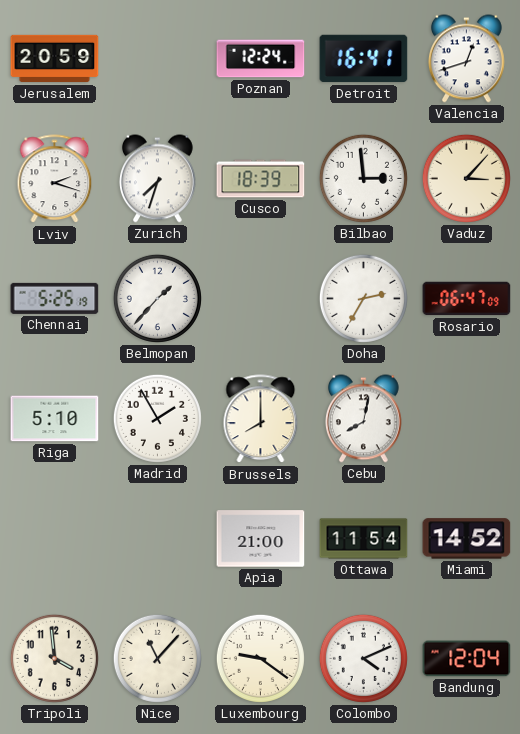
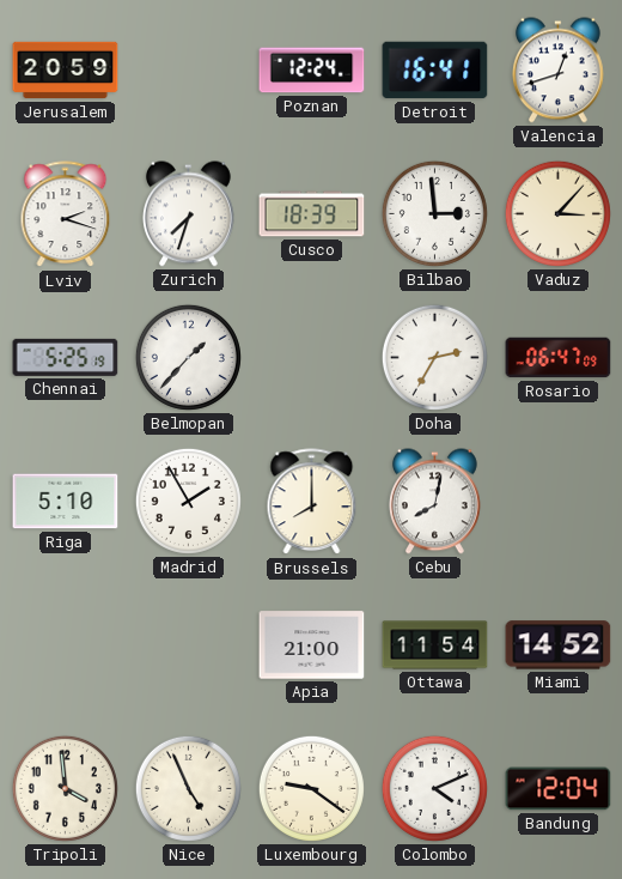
Nice: 11:07 -> 4:56
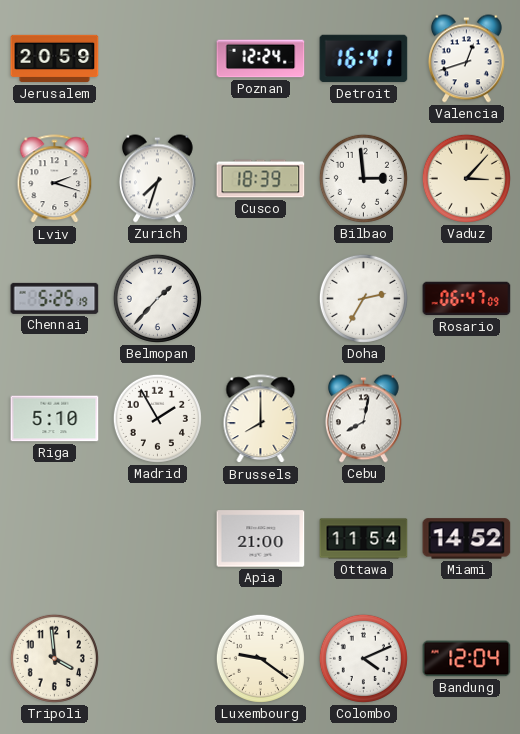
Nice: 4:56 -> none
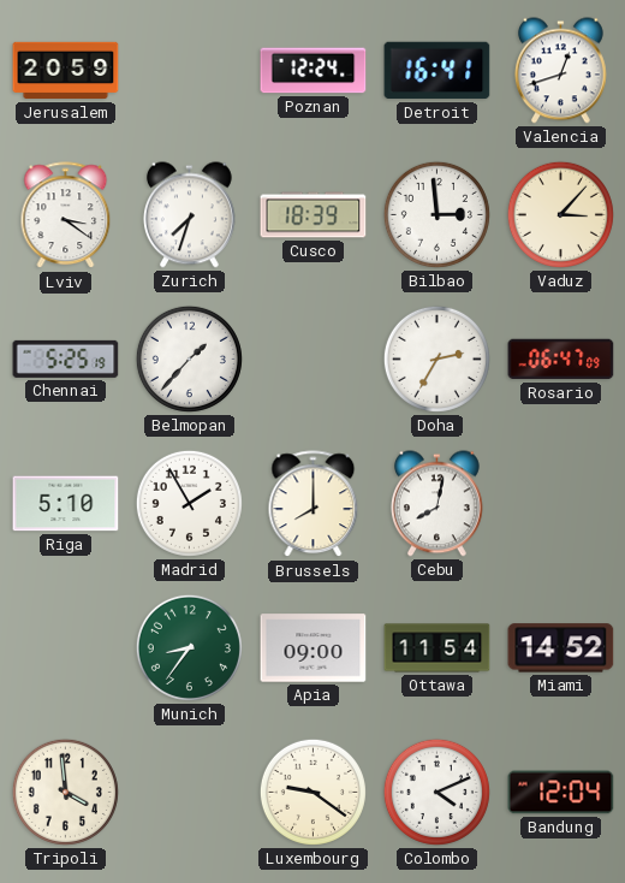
Lviv: 2:18 -> 3:21
Munich: none -> 8:36
Apia: 21:00 -> 09:00
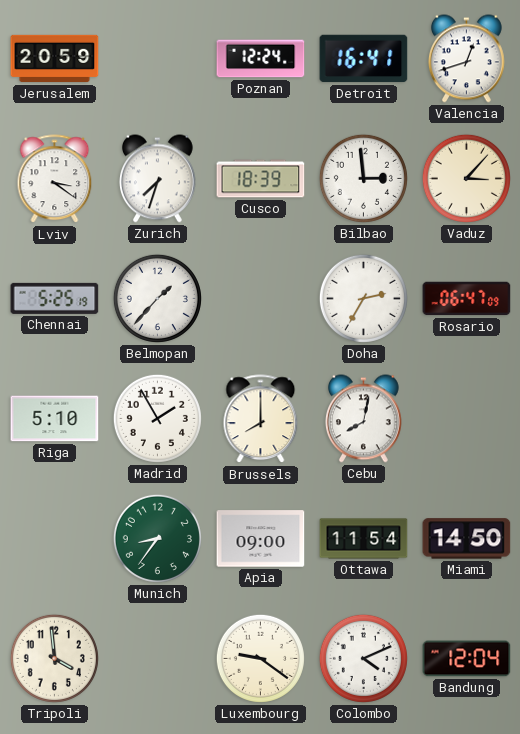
Miami: 14:52 -> 14:50
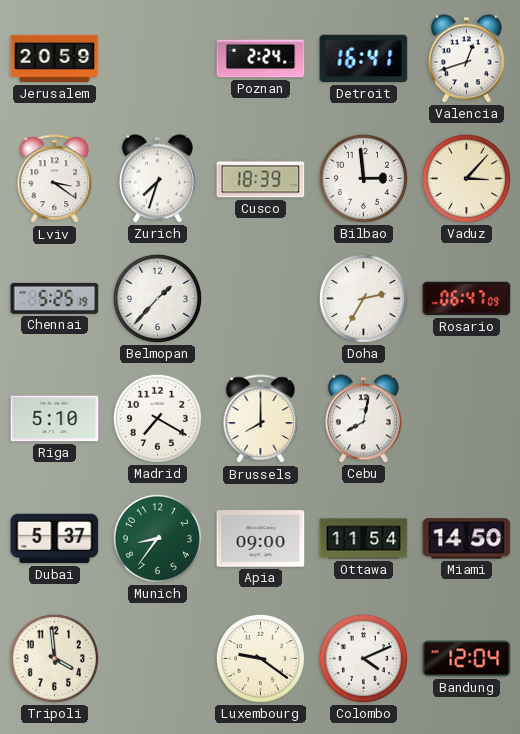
Poznan: 12:24 -> 2:24
Madrid: 1:55 -> 7:20
Dubai: none -> 5:37
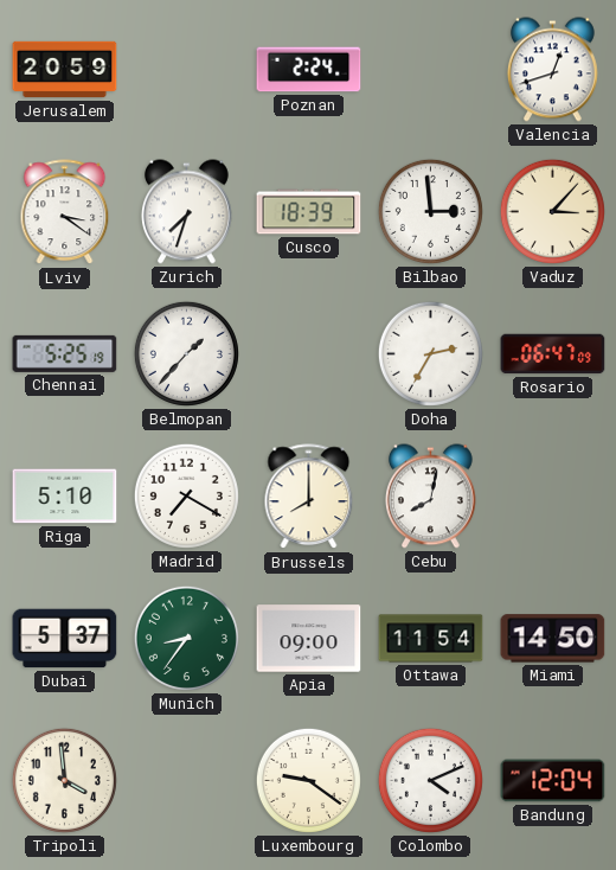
Detroit: 16:41 -> none
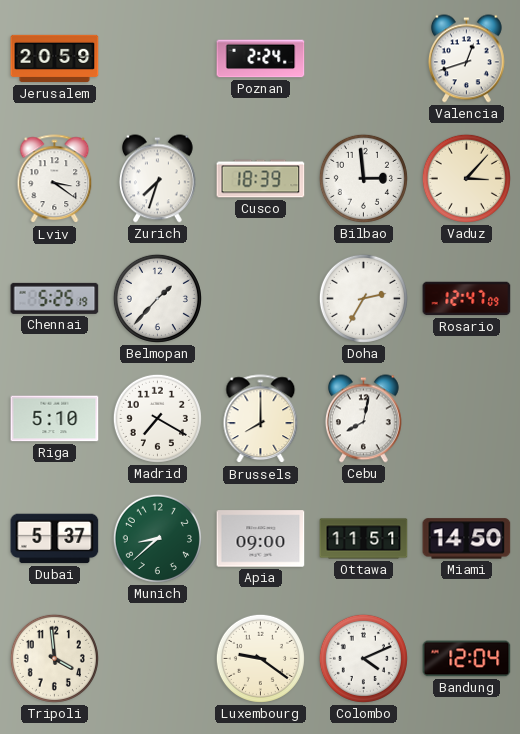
Rosario: 06:47 -> 12:47
Munich: 8:36 -> 8:38
Ottawa: 11:54 -> 11:51
